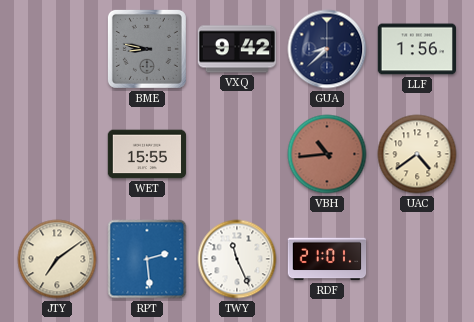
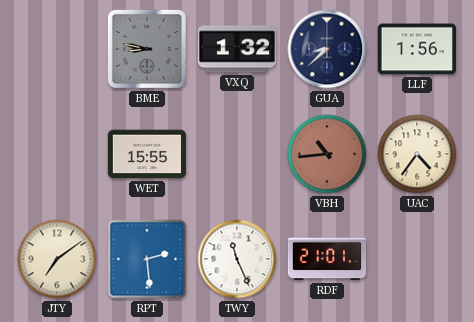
VXQ: 9:42 -> 1:32
UAC: 4:39 -> 4:36
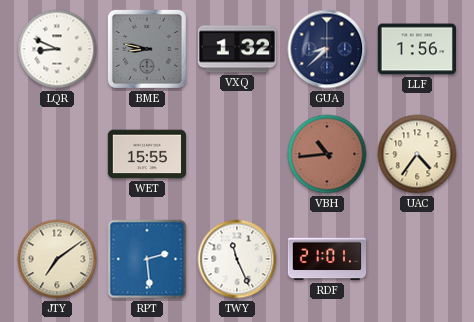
LQR: none -> 8:49
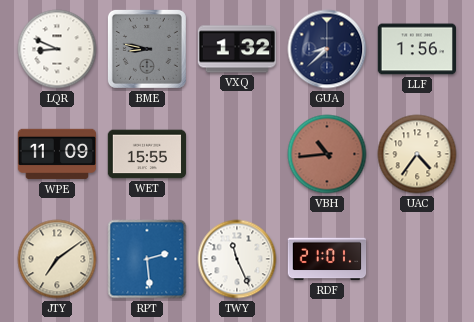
WPE: none -> 11:09
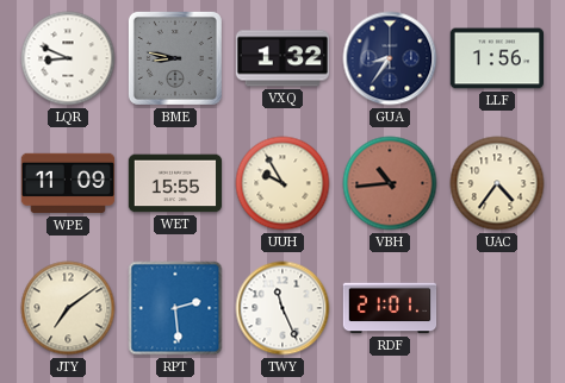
GUA: 8:38 -> 8:36
UUH: none -> 9:55
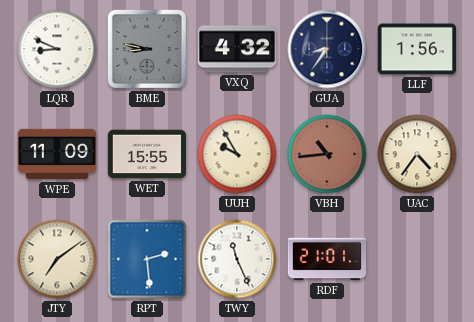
VXQ: 1:32 -> 4:32
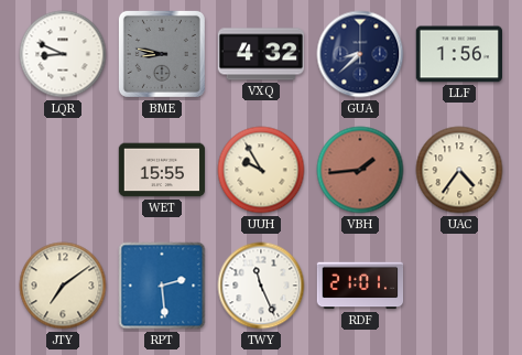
GUA: 8:36 -> 8:38
WPE: 11:09 -> none
VBH: 10:44 -> 1:44
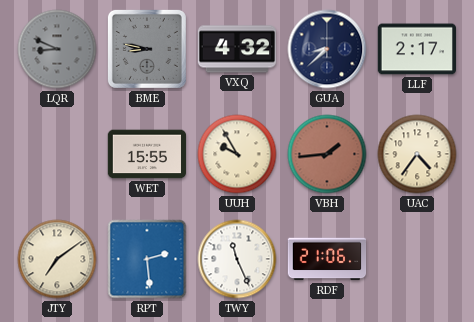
LQR dial: white -> grey
LLF: 1:56 -> 2:17
RDF: 21:01 -> 21:06
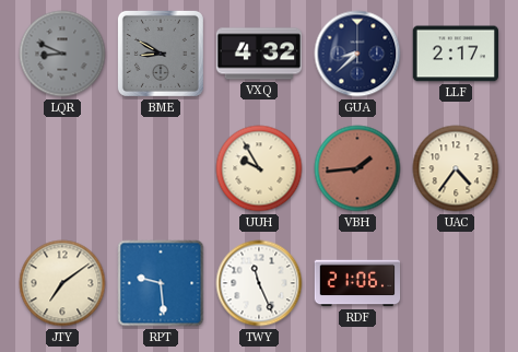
BME: 8:47 -> 8:50
WET: 15:55 -> none
RPT: 2:29 -> 9:29
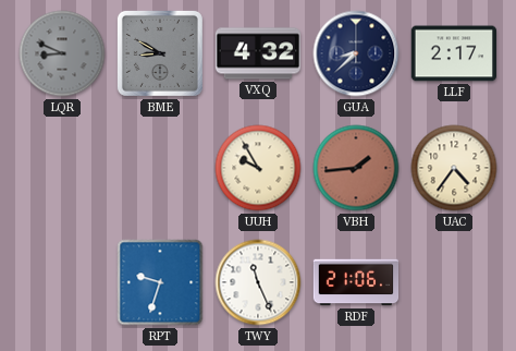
JTY: 7:09 -> none
RPT: 9:29 -> 9:33
